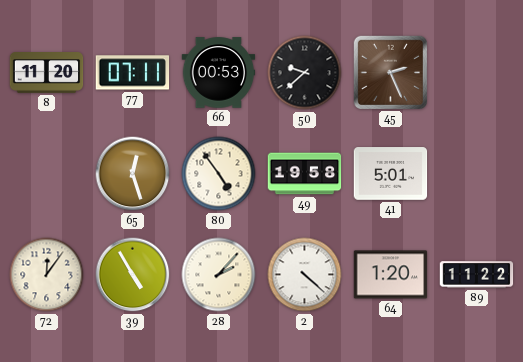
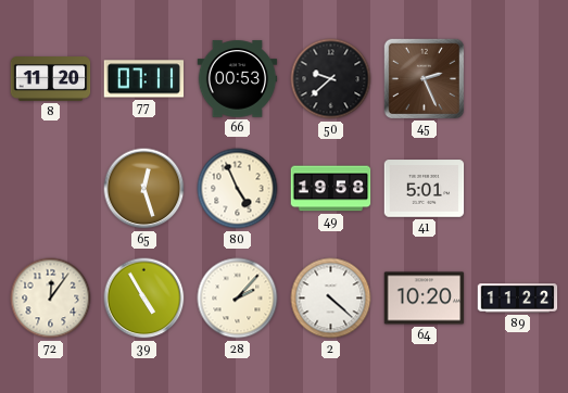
80: 4:54 -> 4:56
64: 1:20 -> 10:20
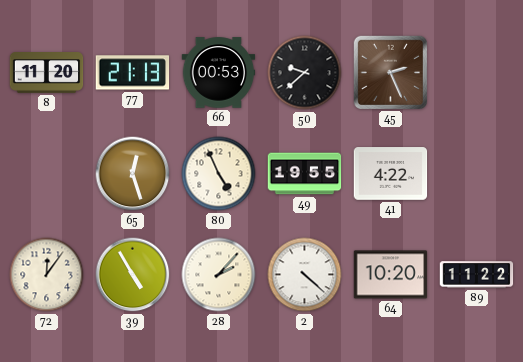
77: 07:11 -> 21:13
49: 19:58 -> 19:55
41: 5:01 -> 4:22
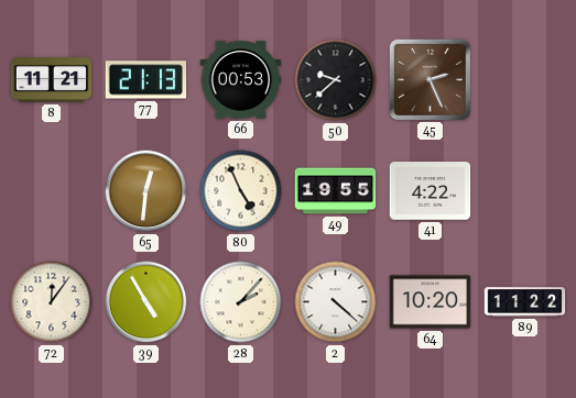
8: 11:20 -> 11:21
65: 12:27 -> 12:31
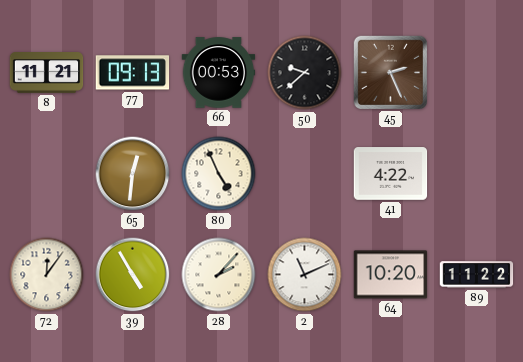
77: 21:13 -> 09:13
49: 19:55 -> none
2: 4:22 -> 11:11
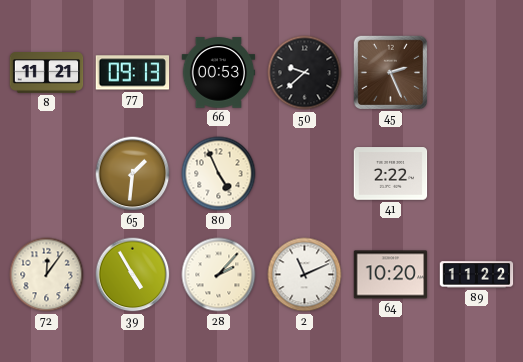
65: 12:31 -> 1:31
41: 4:22 -> 2:22
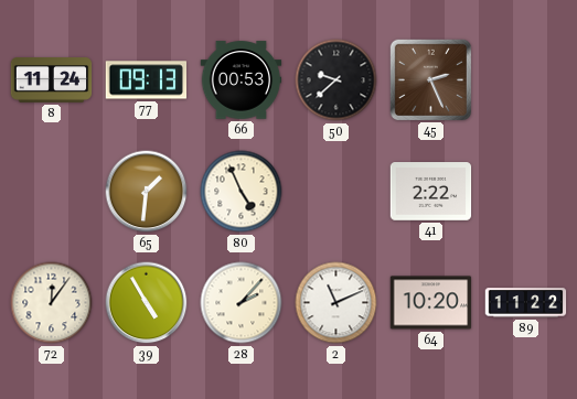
8: 11:21 -> 11:24
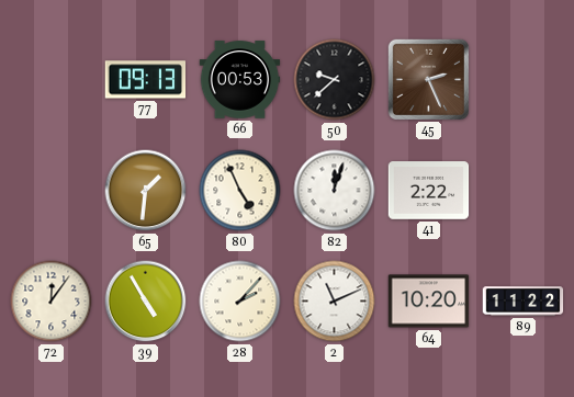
8: 11:24 -> none
82: none -> 12:03
